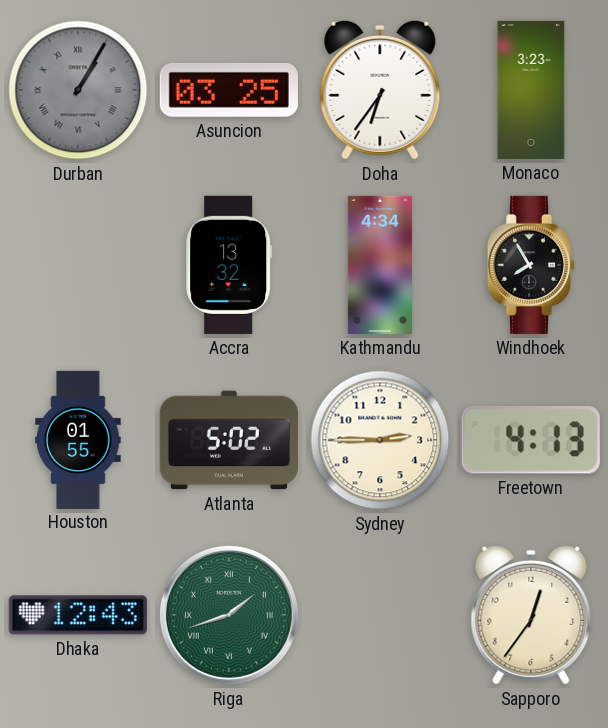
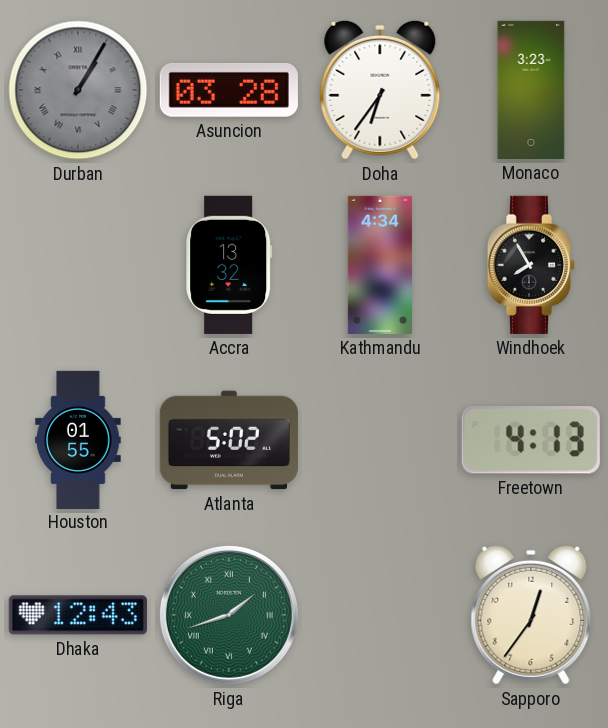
Asuncion: 03:25 -> 03:28
Sydney: 2:45 -> none
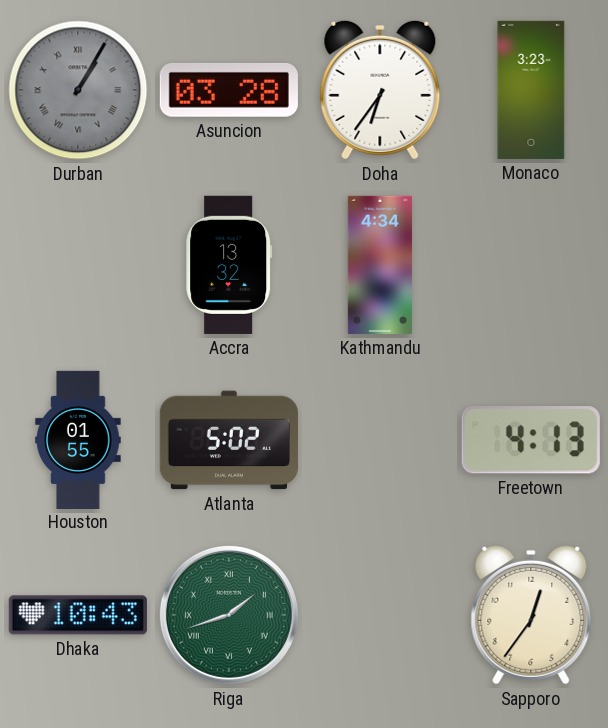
Windhoek: 7:55 -> none
Dhaka: 12:43 -> 10:43
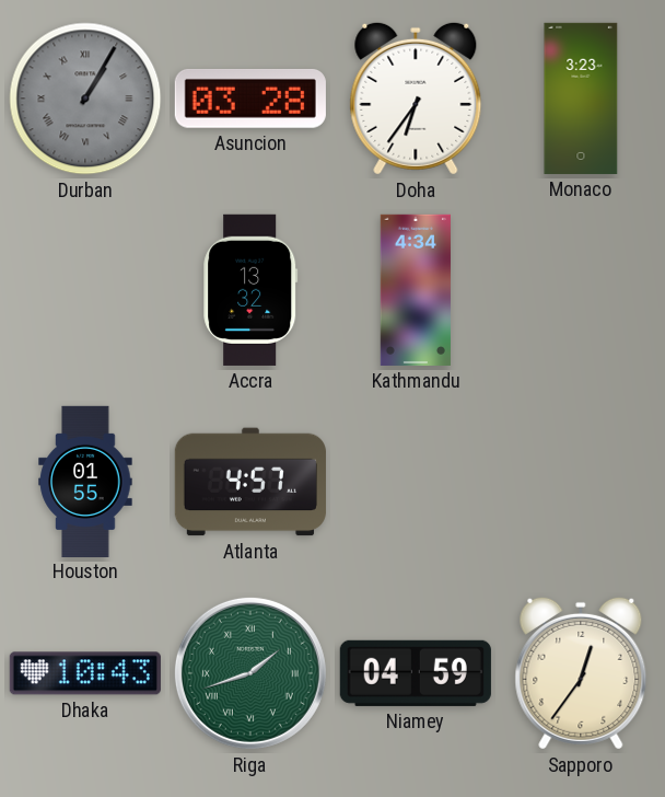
Atlanta: 5:02 -> 4:57
Freetown: 4:13 -> none
Niamey: none -> 04:59
